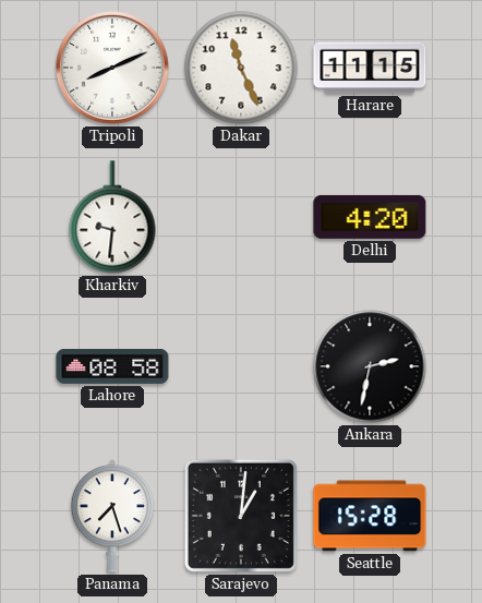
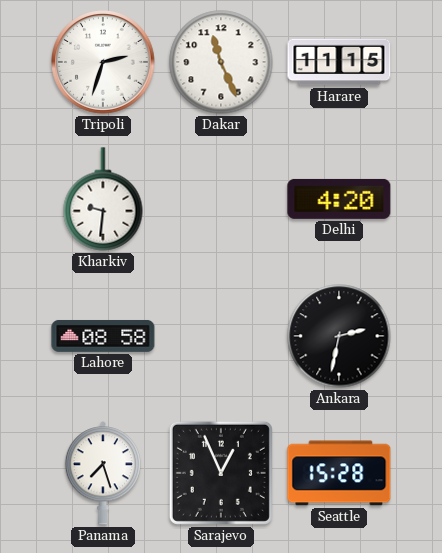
Tripoli: 8:11 -> 2:33
Sarajevo: 1:01 -> 12:56
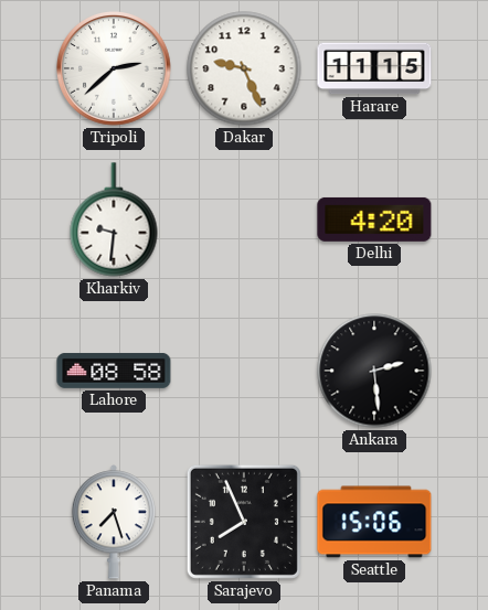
Tripoli: 2:33 -> 2:38
Dakar: 11:26 -> 9:26
Ankara: 2:32 -> 2:29
Sarajevo: 12:56 -> 7:56
Seattle: 15:28 -> 15:06
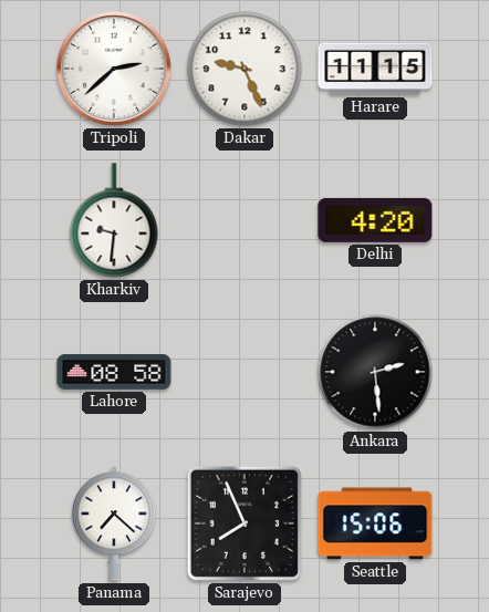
Panama: 7:27 -> 7:22
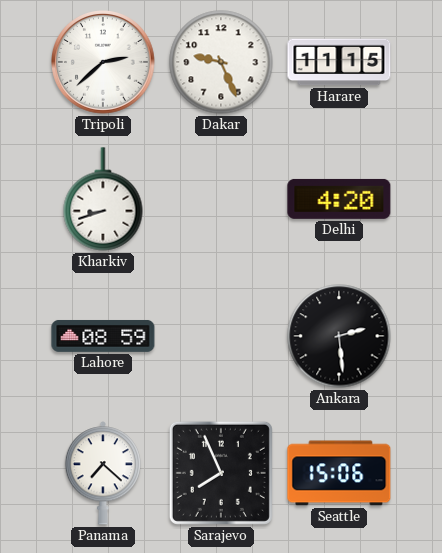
Kharkiv: 9:31 -> 8:42
Lahore: 08:58 -> 08:59
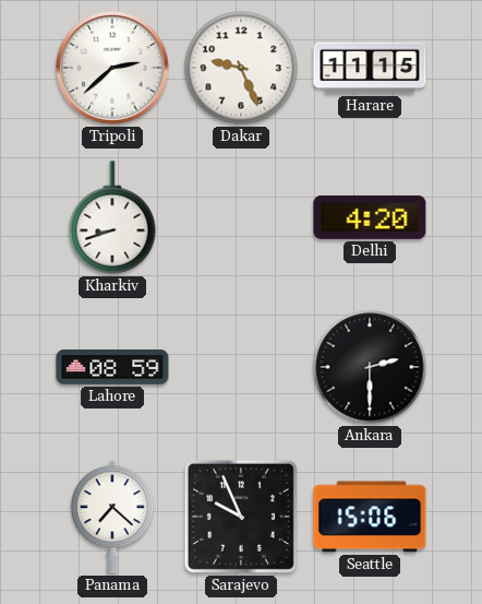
Ankara: 2:29 -> 2:30
Sarajevo: 7:56 -> 9:56
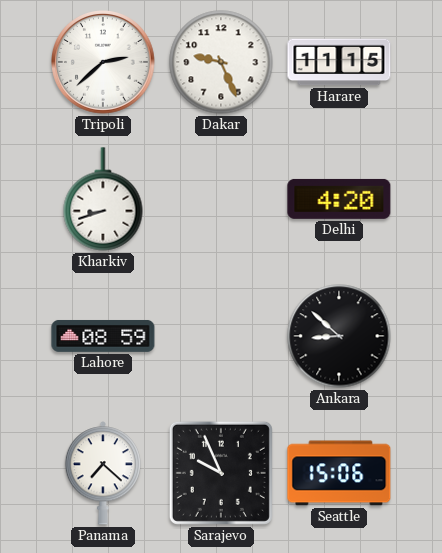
Ankara: 2:30 -> 8:52
